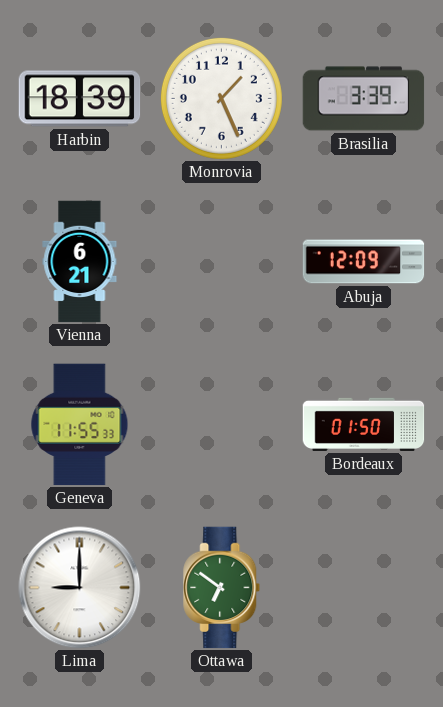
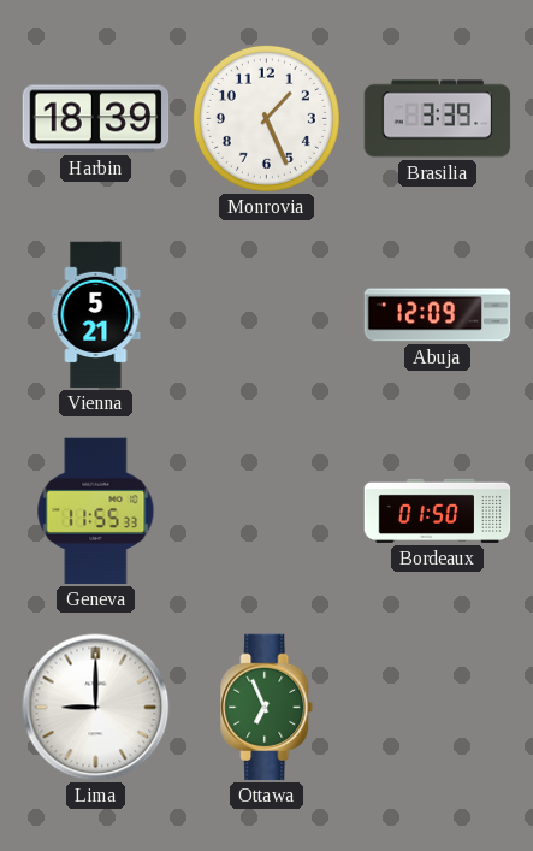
Vienna: 6:21 -> 5:21
Ottawa: 6:51 -> 6:56
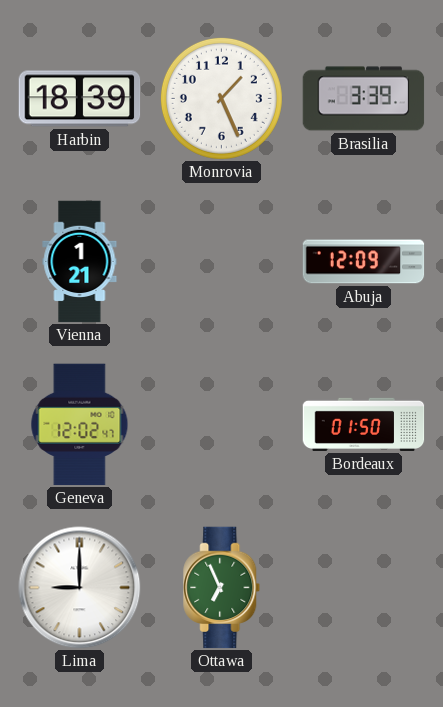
Vienna: 5:21 -> 1:21
Geneva: 11:55 -> 12:02
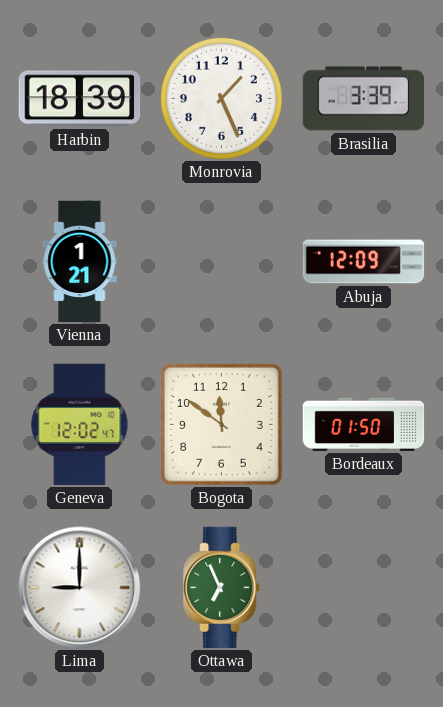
Bogota: none -> 11:51
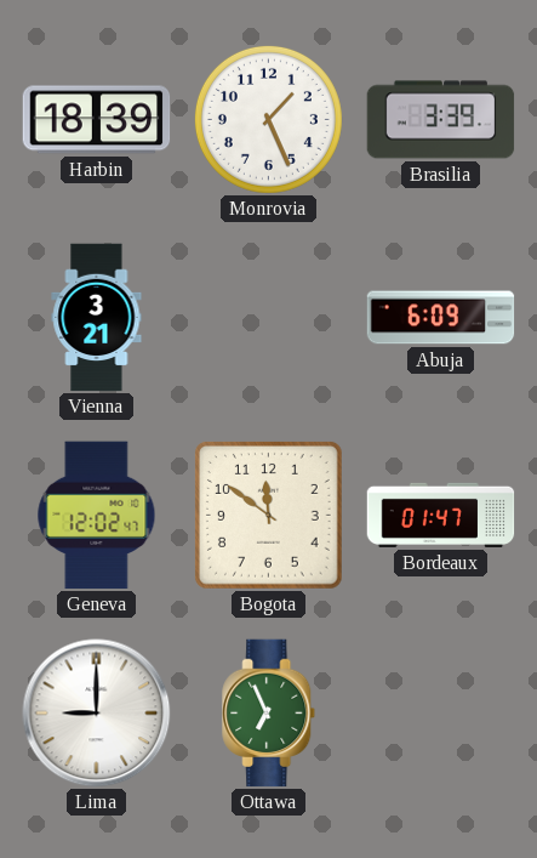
Vienna: 1:21 -> 3:21
Abuja: 12:09 -> 6:09
Bordeaux: 01:50 -> 01:47
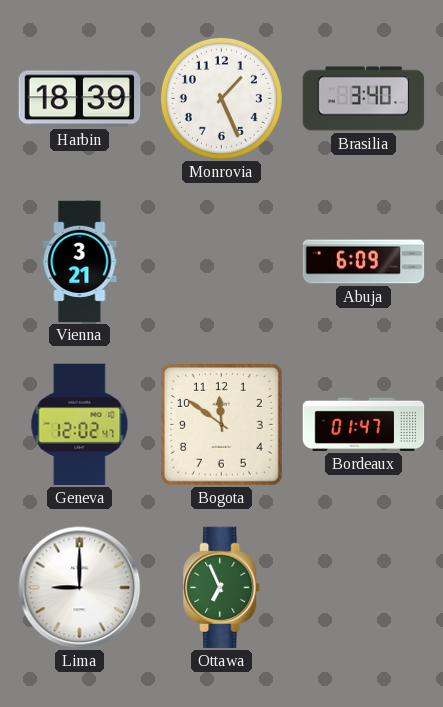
Brasilia: 3:39 -> 3:40
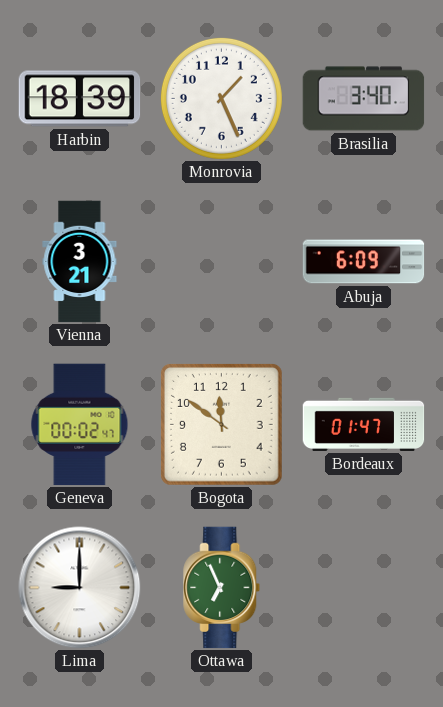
Geneva: 12:02 -> 00:02
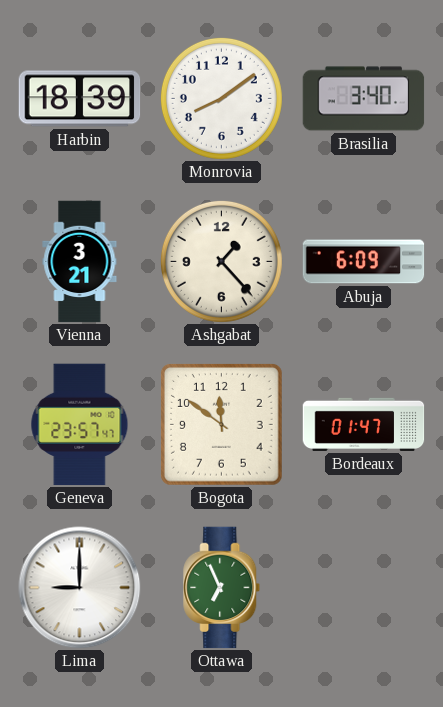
Monrovia: 1:26 -> 8:09
Ashgabat: none -> 1:23
Geneva: 00:02 -> 23:57
